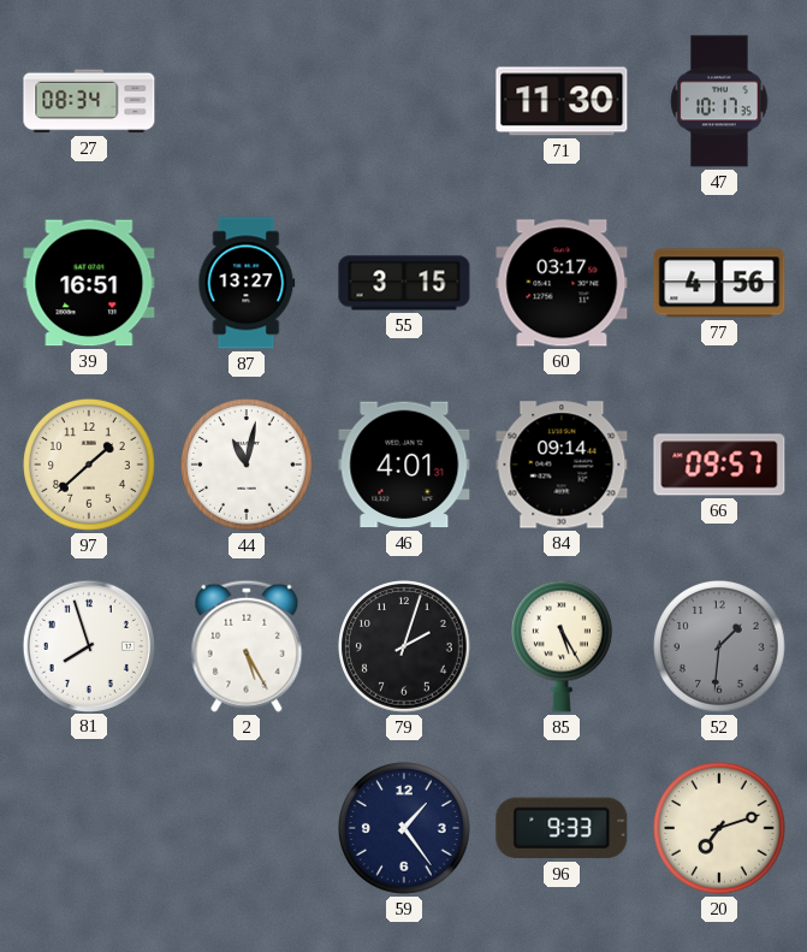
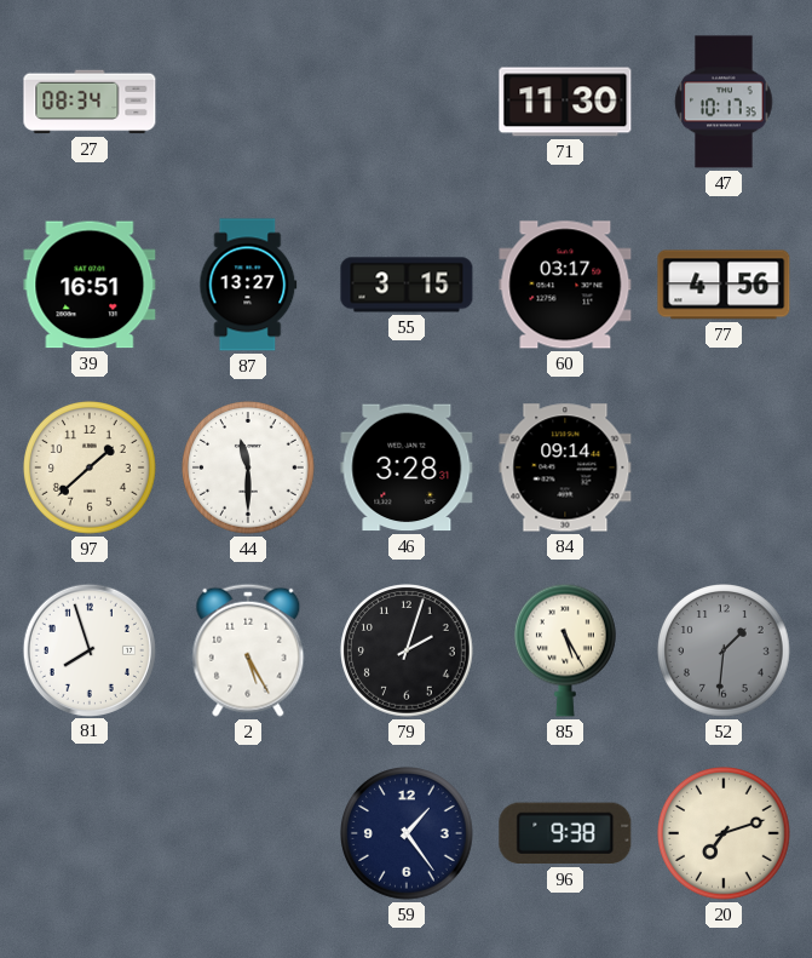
44: 11:02 -> 11:30
46: 4:01 -> 3:28
66: 09:57 -> none
96: 9:33 -> 9:38
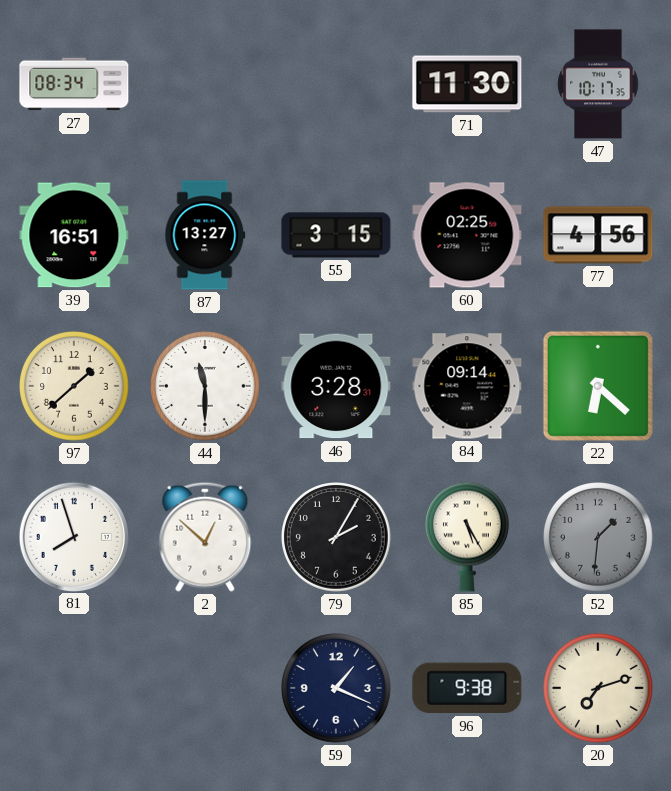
60: 03:17 -> 02:25
22: none -> 6:22
2: 5:25 -> 12:52
79: 2:03 -> 2:05
59: 1:24 -> 1:19
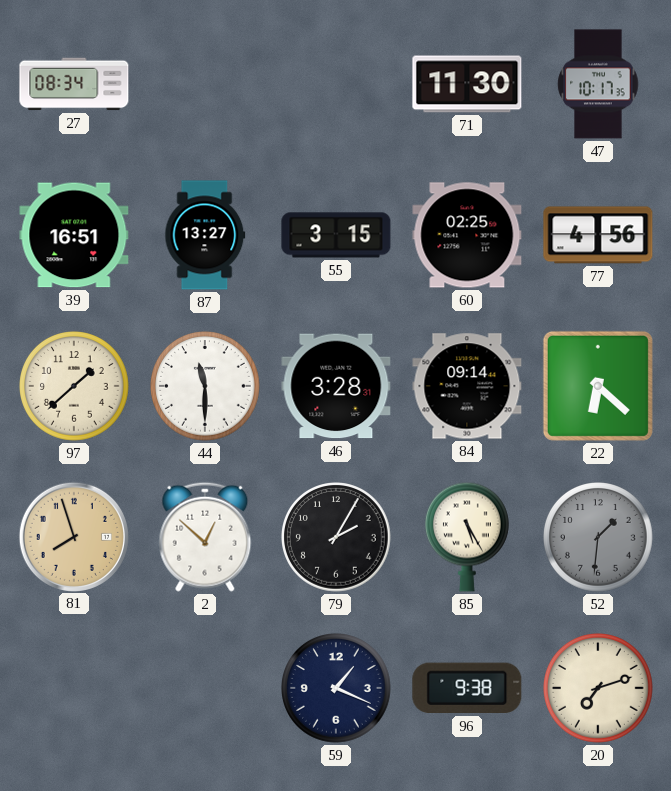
81 dial: white -> champagne
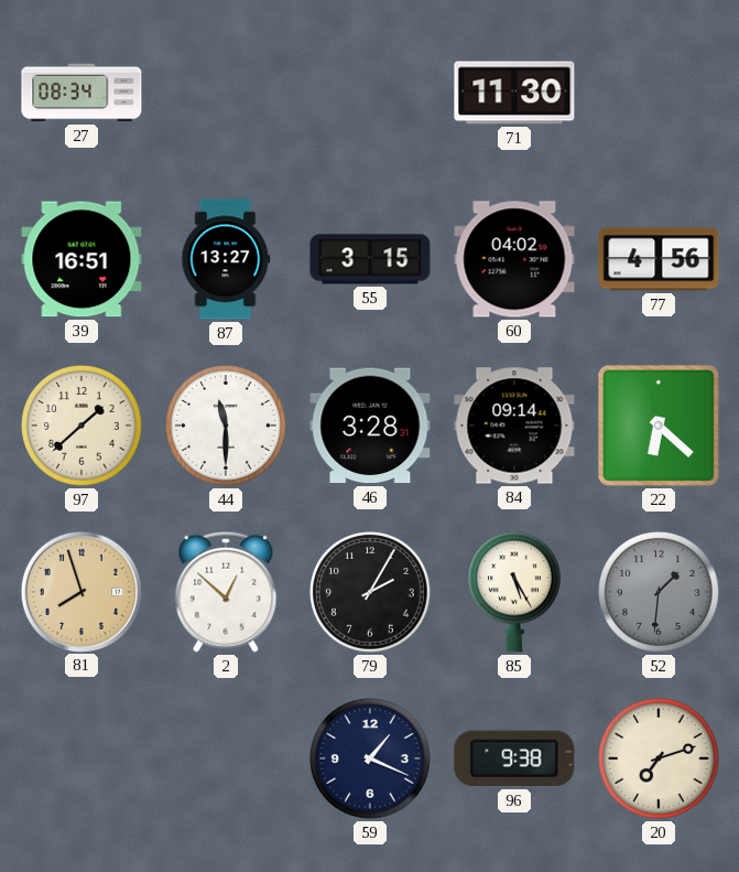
47: 10:17 -> none
60: 02:25 -> 04:02
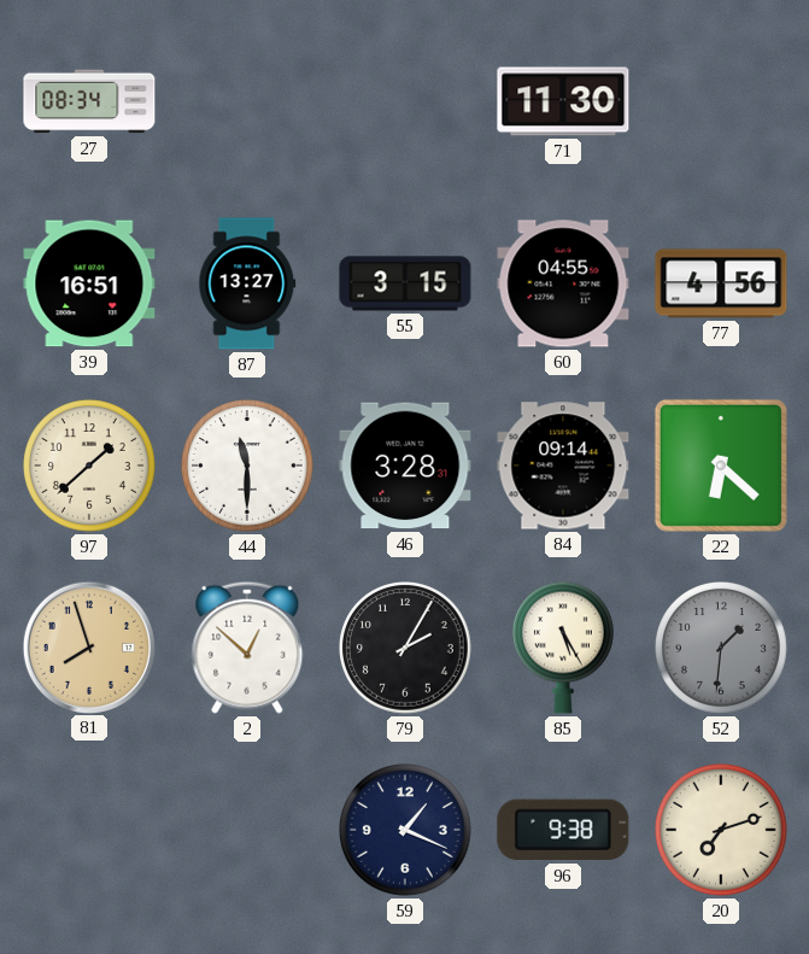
60: 04:02 -> 04:55
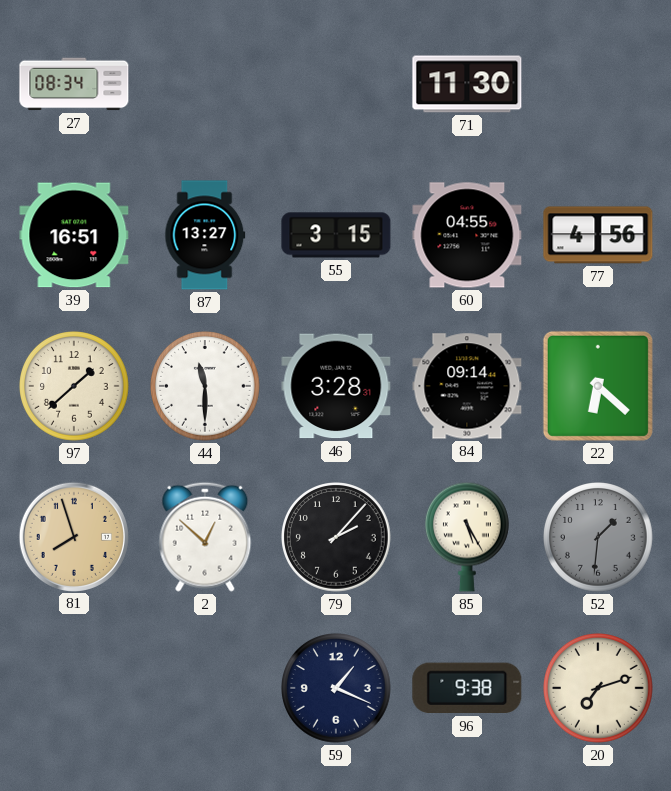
79: 2:05 -> 2:07
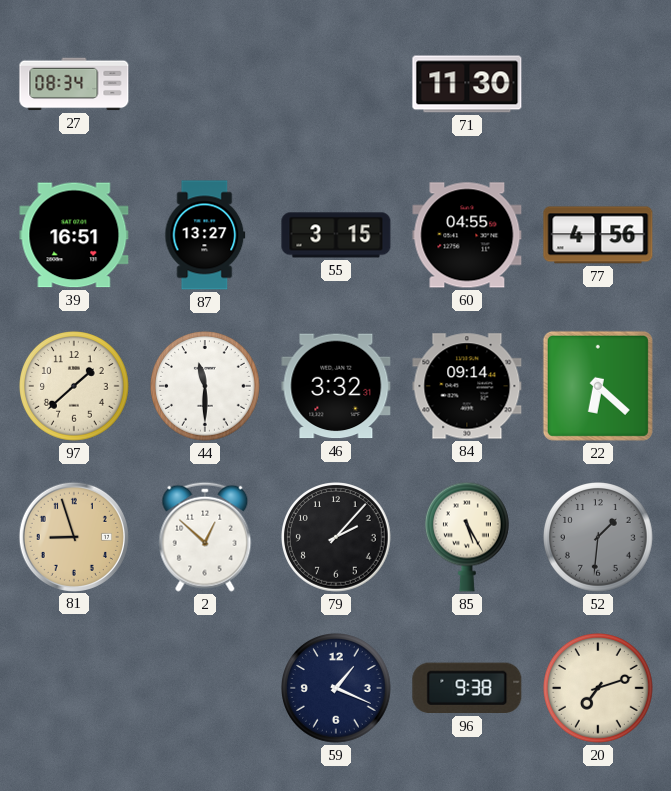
46: 3:28 -> 3:32
81: 7:57 -> 8:57
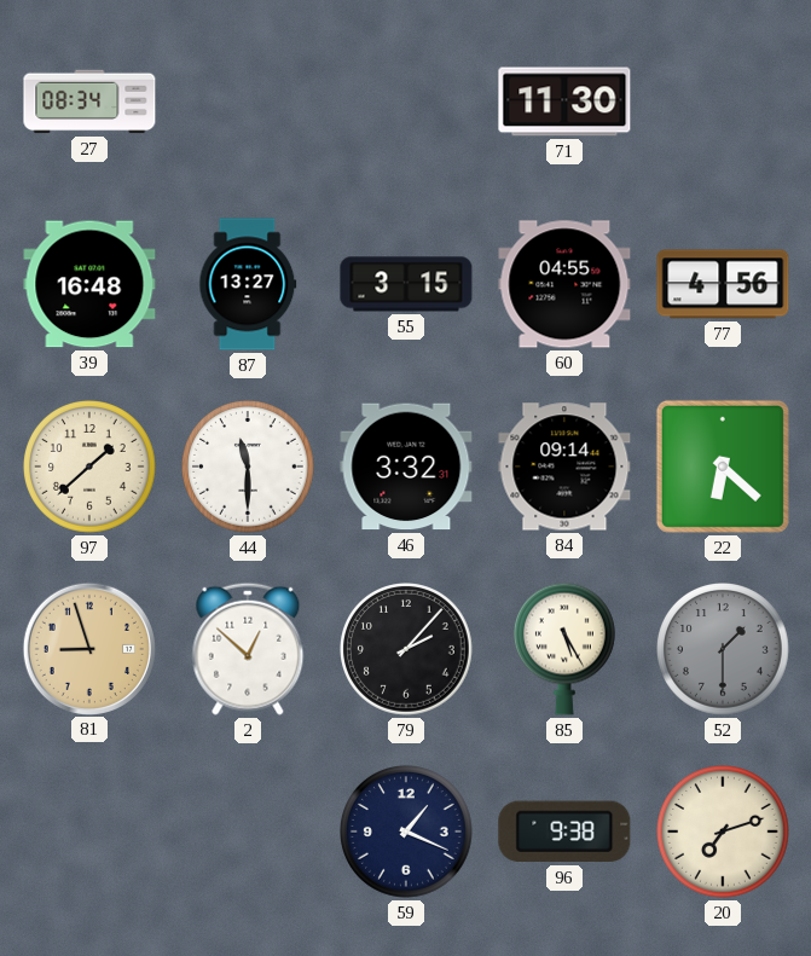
39: 16:51 -> 16:48
52: 1:31 -> 1:30
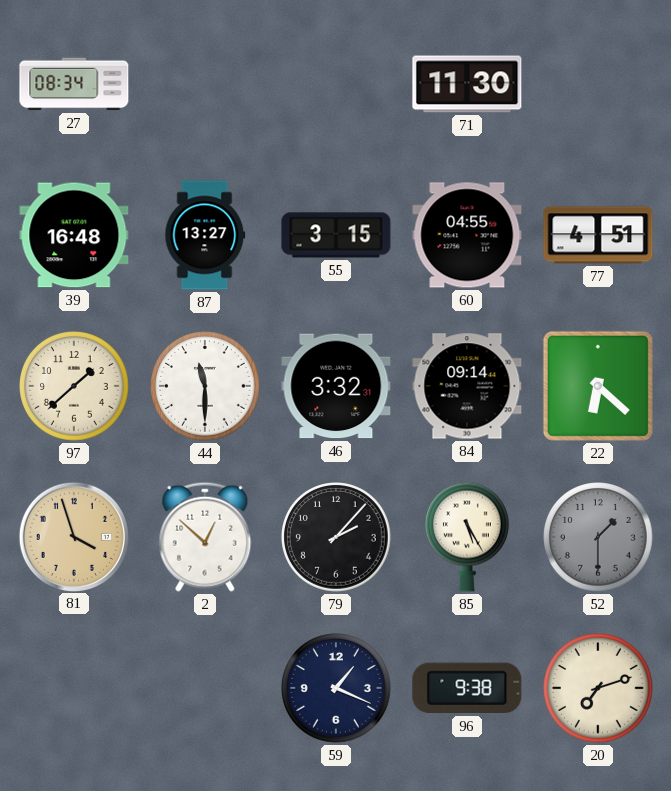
77: 4:56 -> 4:51
81: 8:57 -> 3:57
